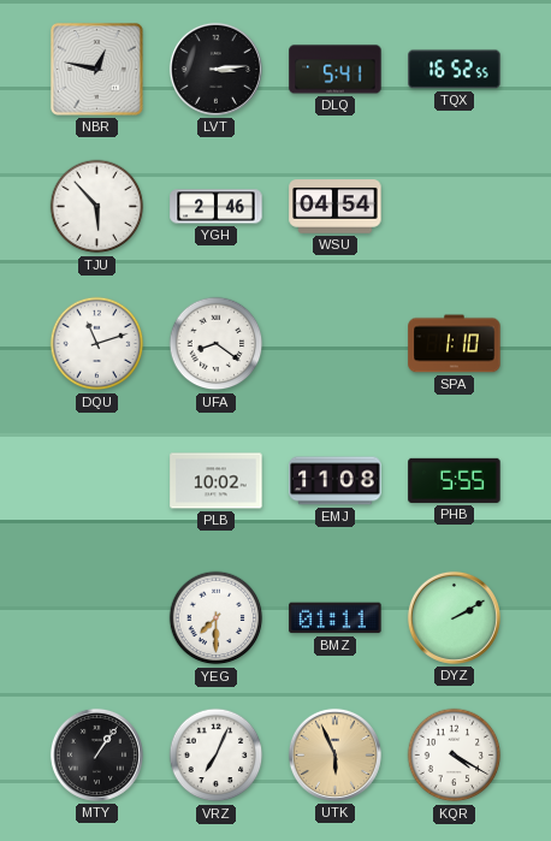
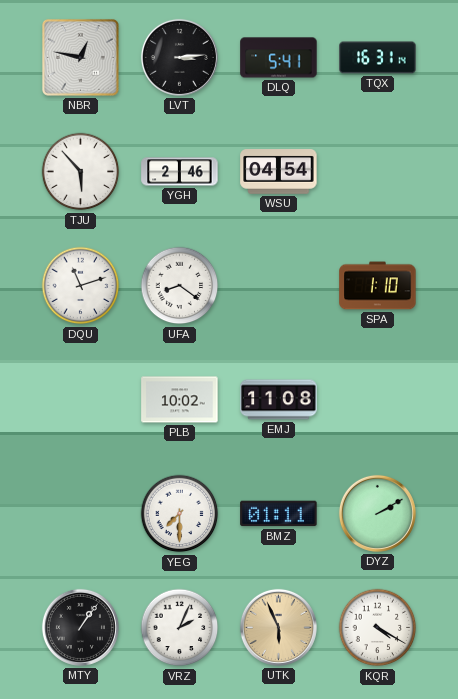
TQX: 16:52 -> 16:31
PHB: 5:55 -> none
VRZ: 7:04 -> 2:04
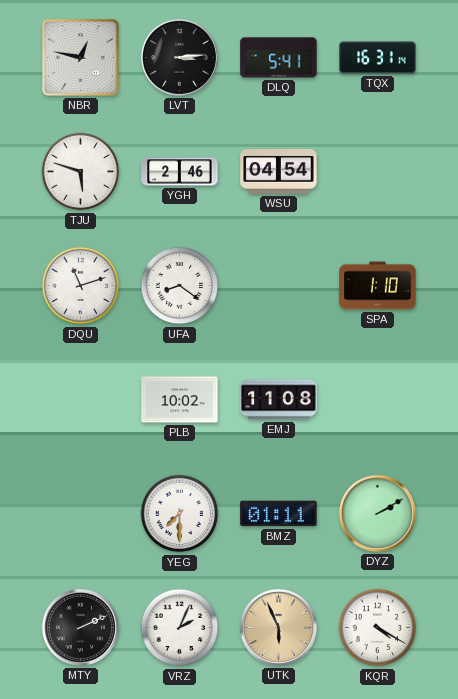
TJU: 5:53 -> 5:48
MTY: 1:06 -> 2:11
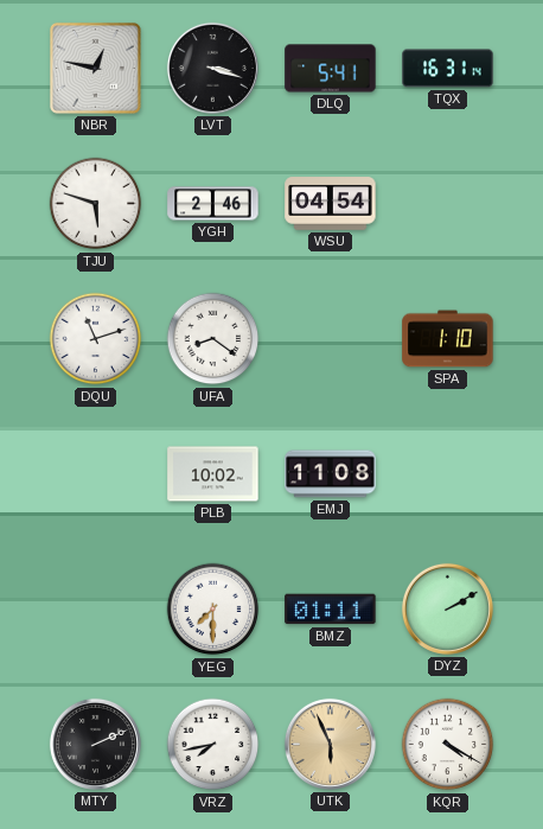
LVT: 3:14 -> 3:18
VRZ: 2:04 -> 7:43
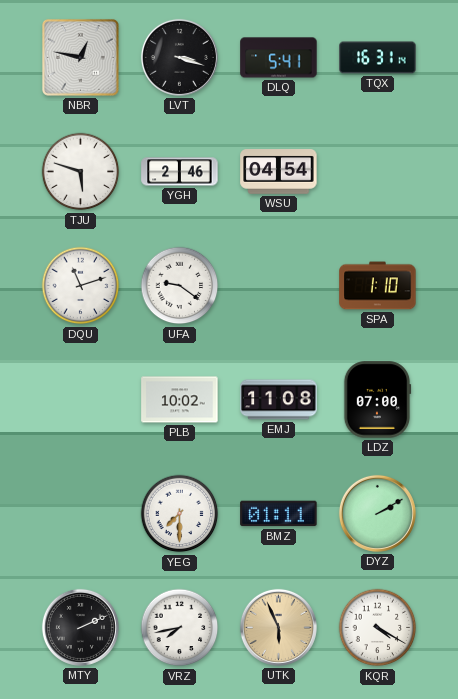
UFA: 8:21 -> 9:21
LDZ: none -> 07:00
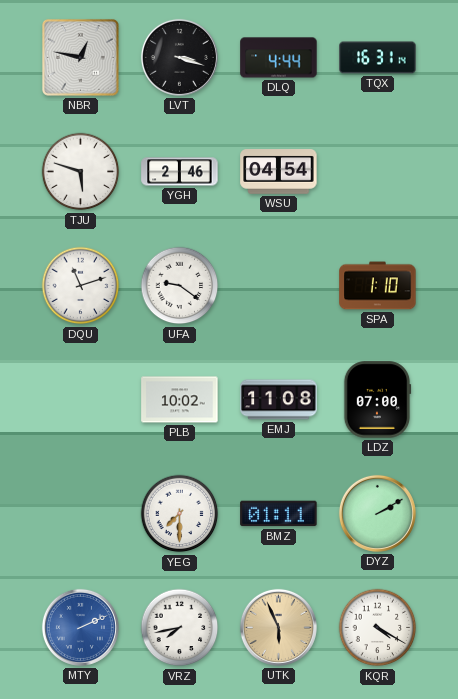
DLQ: 5:41 -> 4:44
MTY dial: black -> blue
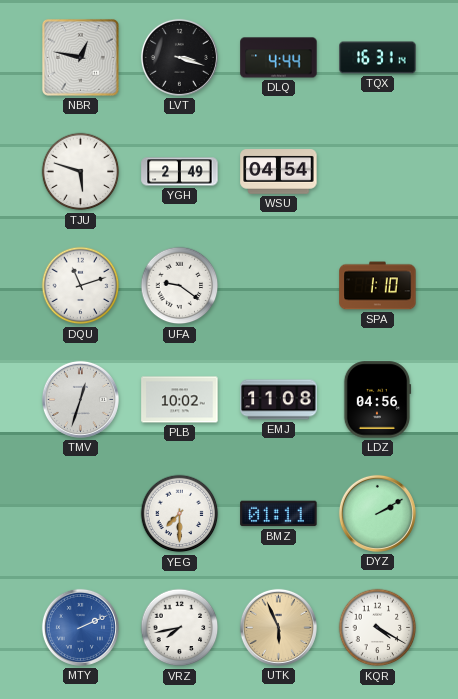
YGH: 2:46 -> 2:49
TMV: none -> 12:33
LDZ: 07:00 -> 04:56
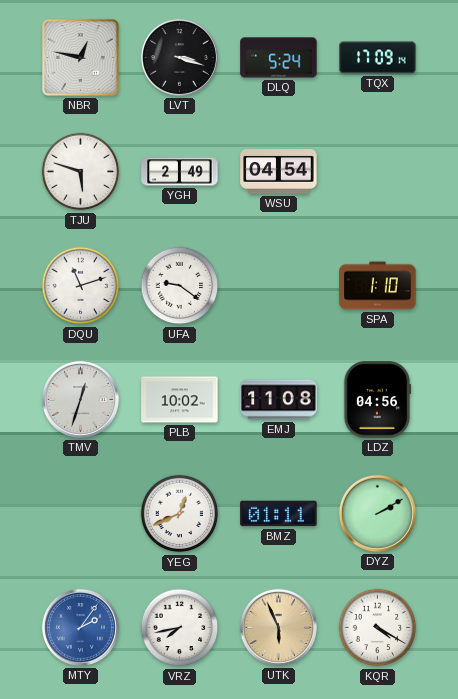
DLQ: 4:44 -> 5:24
TQX: 16:31 -> 17:09
YEG: 7:30 -> 12:41
MTY: 2:11 -> 2:06
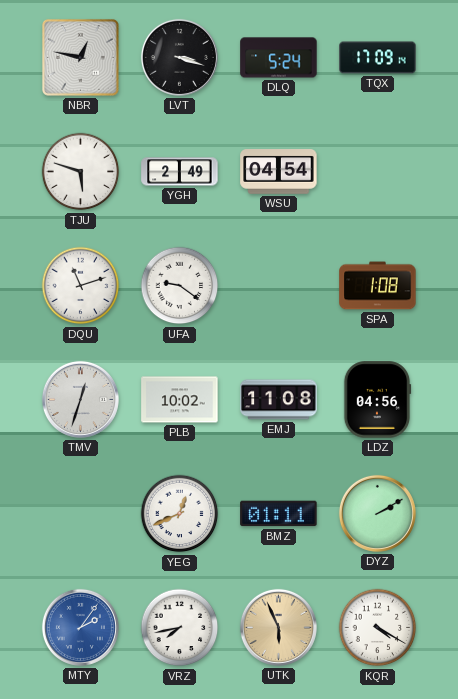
SPA: 1:10 -> 1:08
